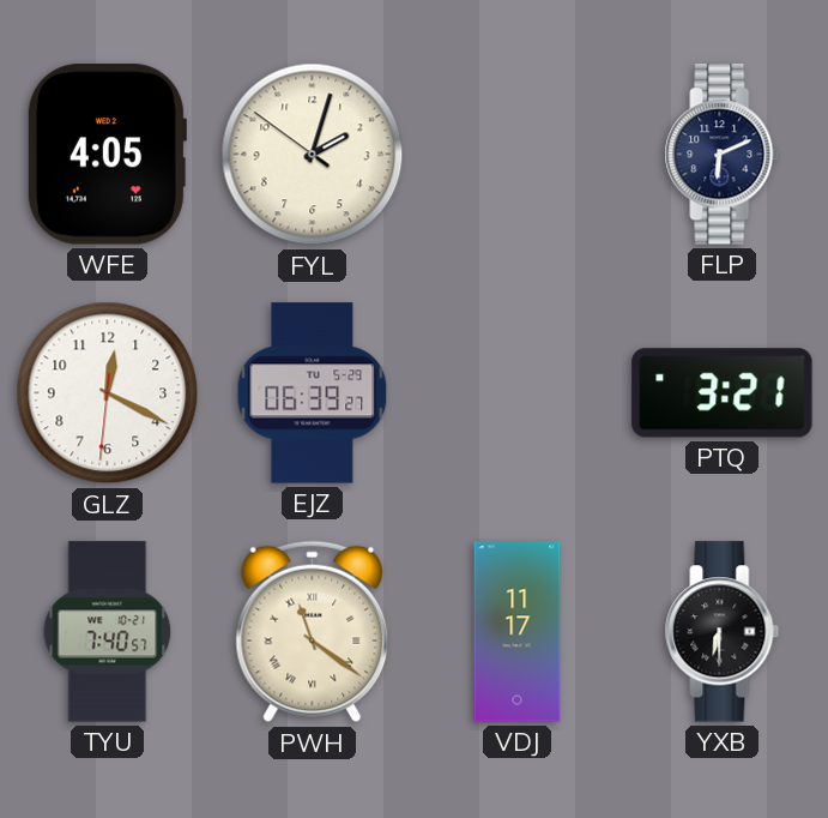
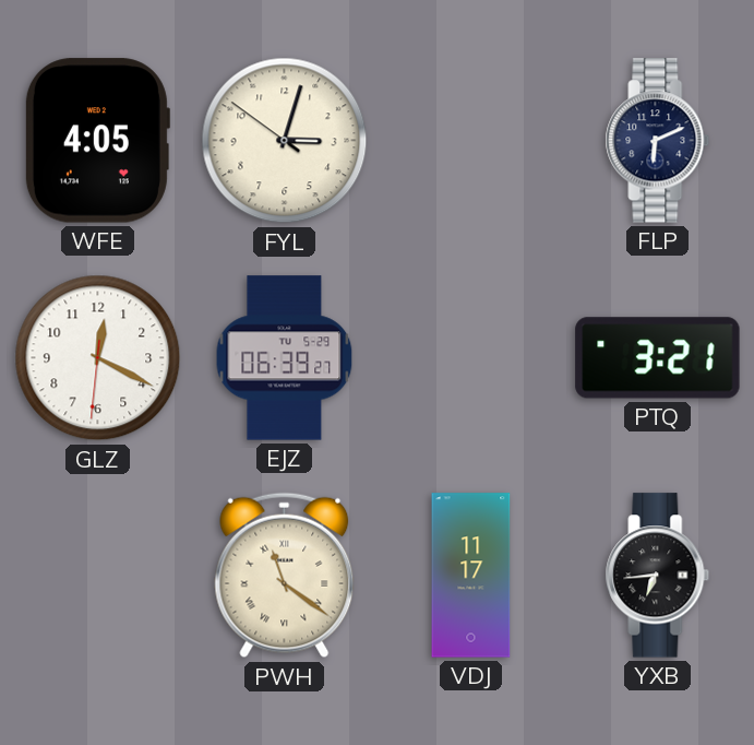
FYL: 2:02 -> 3:02
TYU: 7:40 -> none
YXB: 6:30 -> 6:44
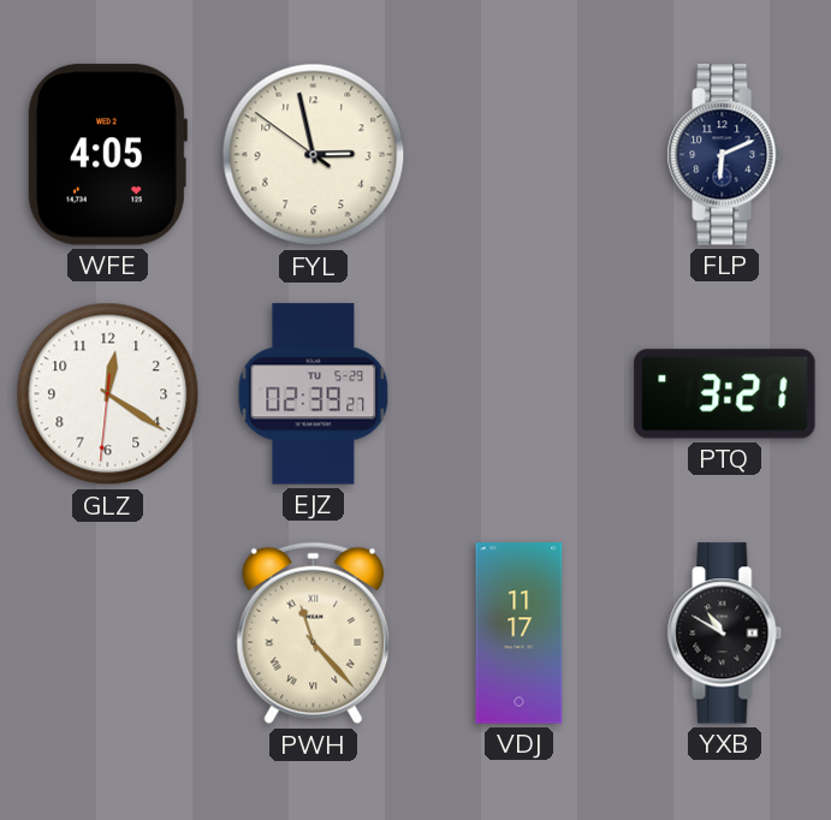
FYL: 3:02 -> 2:57
GLZ: 12:19 -> 12:20
EJZ: 06:39 -> 02:39
PWH: 11:21 -> 11:23
YXB: 6:44 -> 10:50
